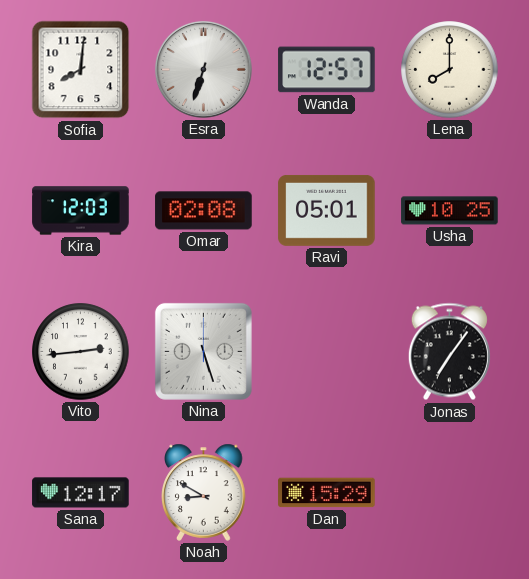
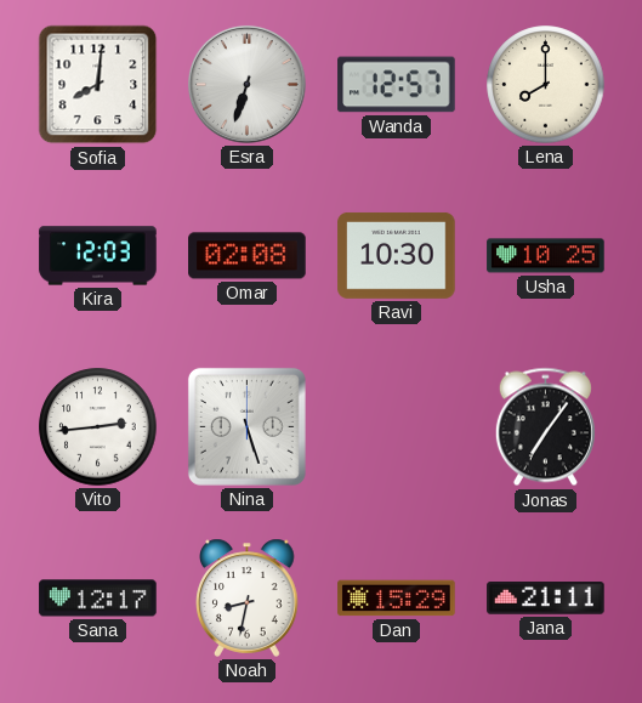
Ravi: 05:01 -> 10:30
Noah: 8:50 -> 8:32
Jana: none -> 21:11
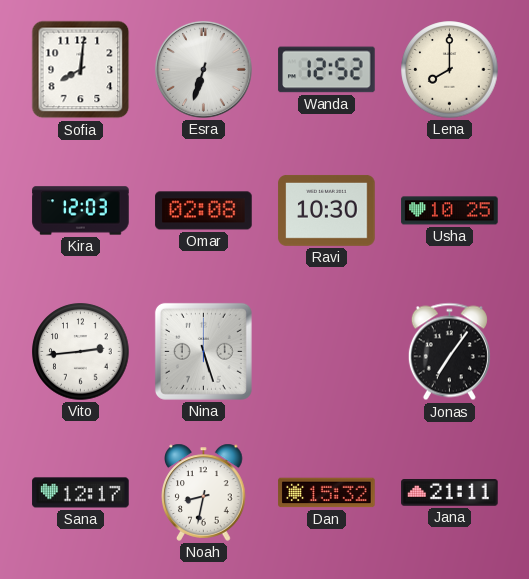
Wanda: 12:57 -> 12:52
Dan: 15:29 -> 15:32
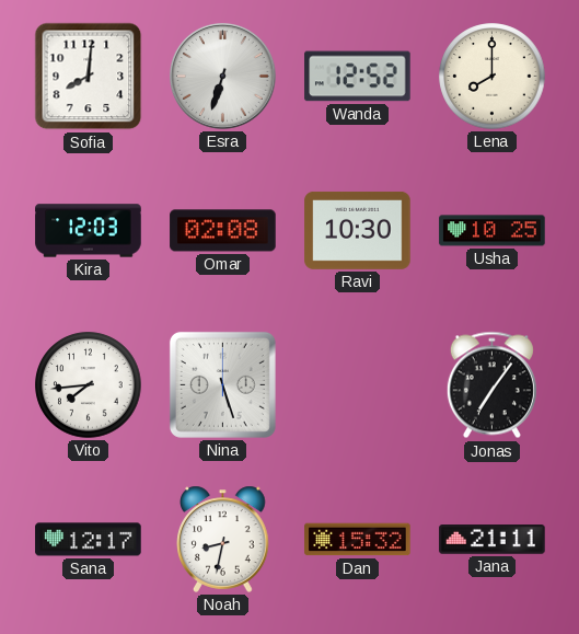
Vito: 2:44 -> 7:44
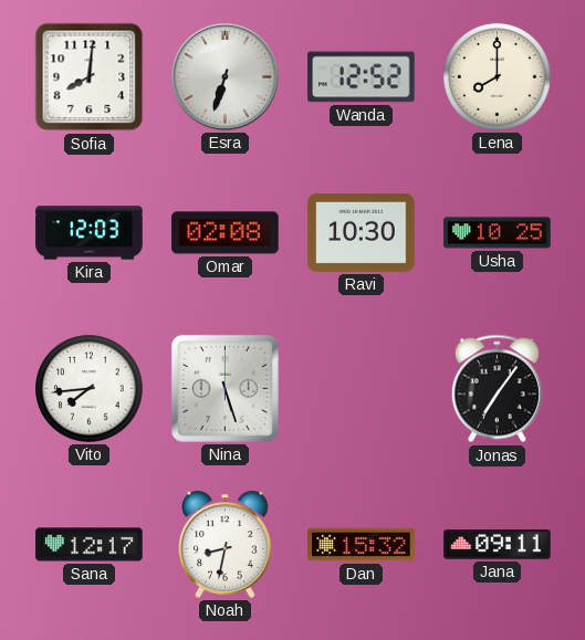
Jana: 21:11 -> 09:11
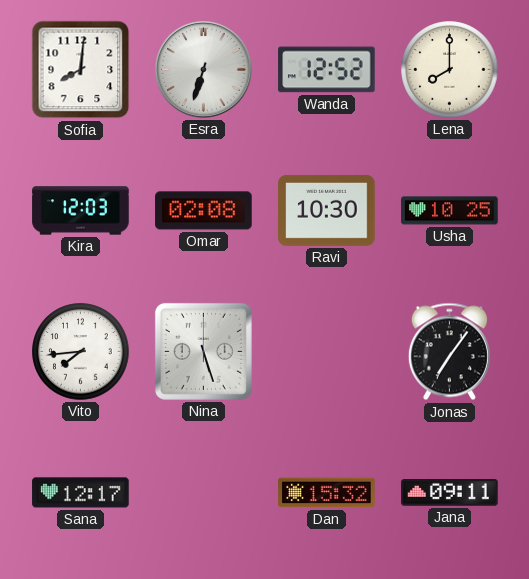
Noah: 8:32 -> none
